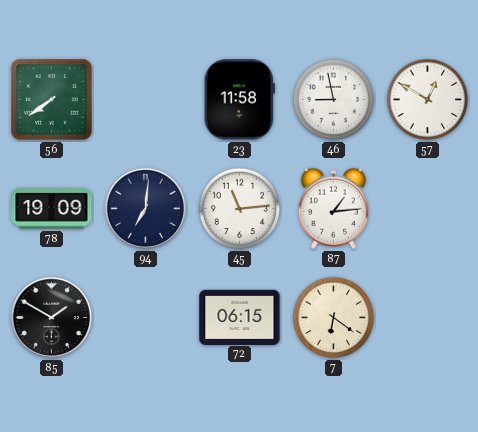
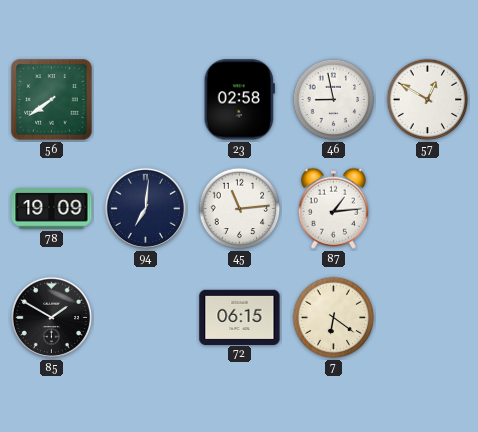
23: 11:58 -> 02:58
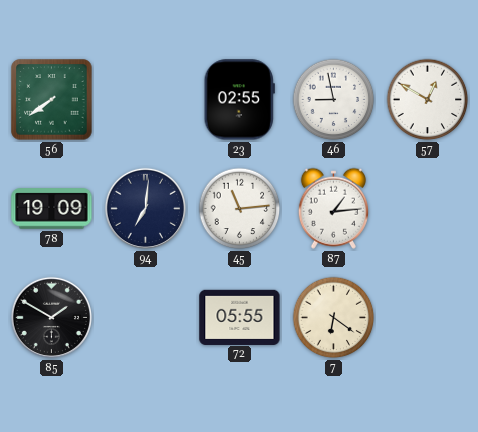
23: 02:58 -> 02:55
72: 06:15 -> 05:55
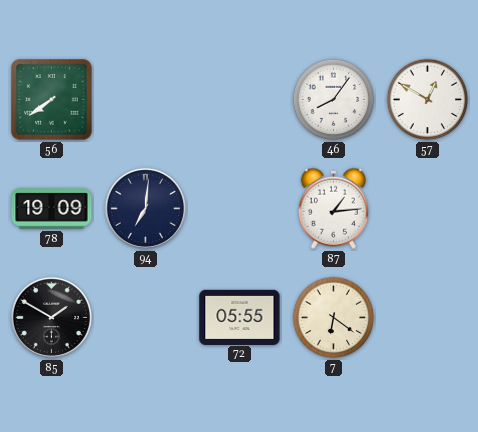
23: 02:55 -> none
46: 8:58 -> 8:06
45: 11:14 -> none
